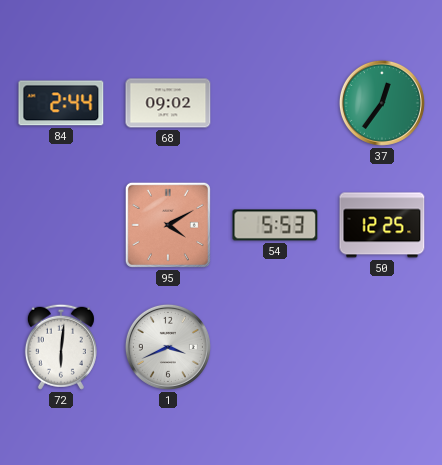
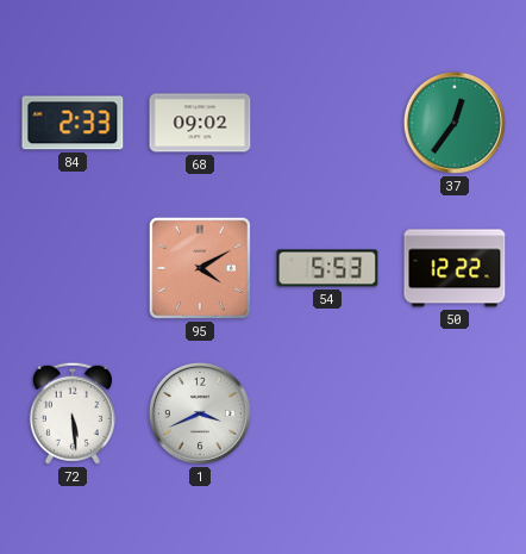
84: 2:44 -> 2:33
50: 12:25 -> 12:22
72: 6:01 -> 5:29
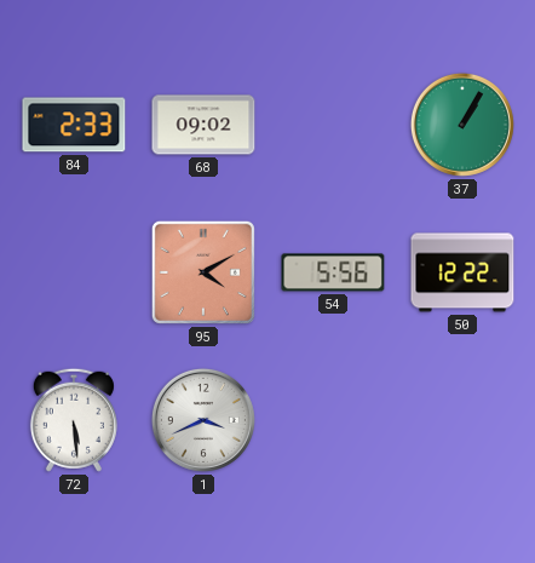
37: 12:36 -> 1:05
54: 5:53 -> 5:56
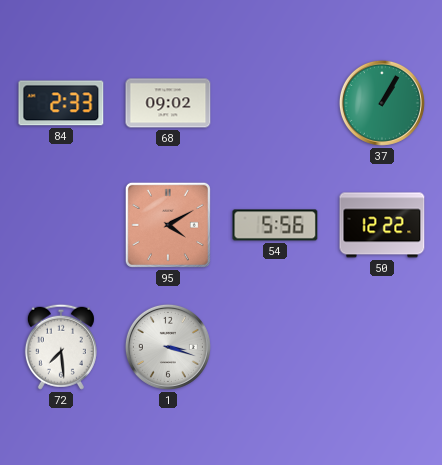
72: 5:29 -> 7:29
1: 3:41 -> 3:18
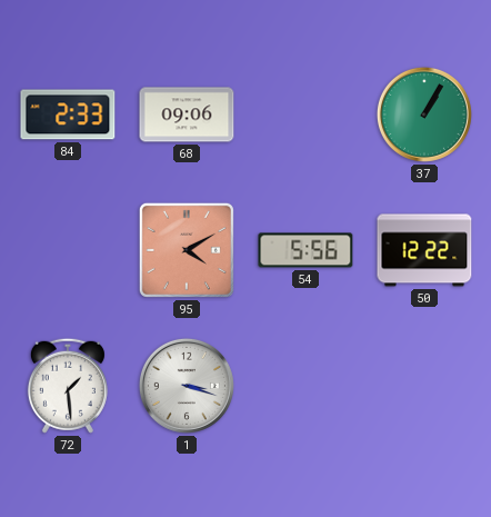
68: 09:02 -> 09:06
72: 7:29 -> 1:29
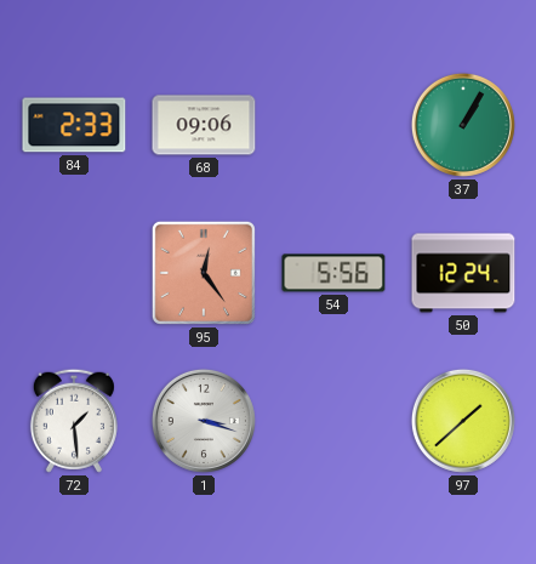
95: 4:10 -> 12:24
50: 12:22 -> 12:24
97: none -> 1:38
